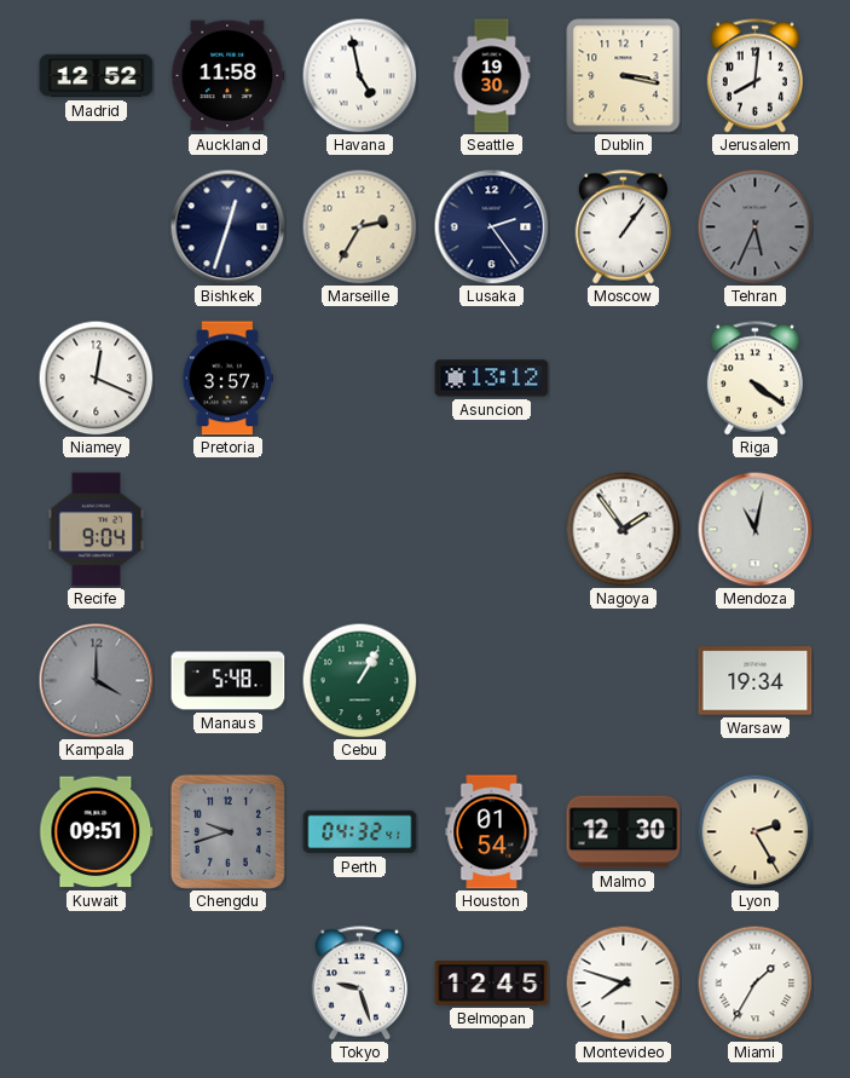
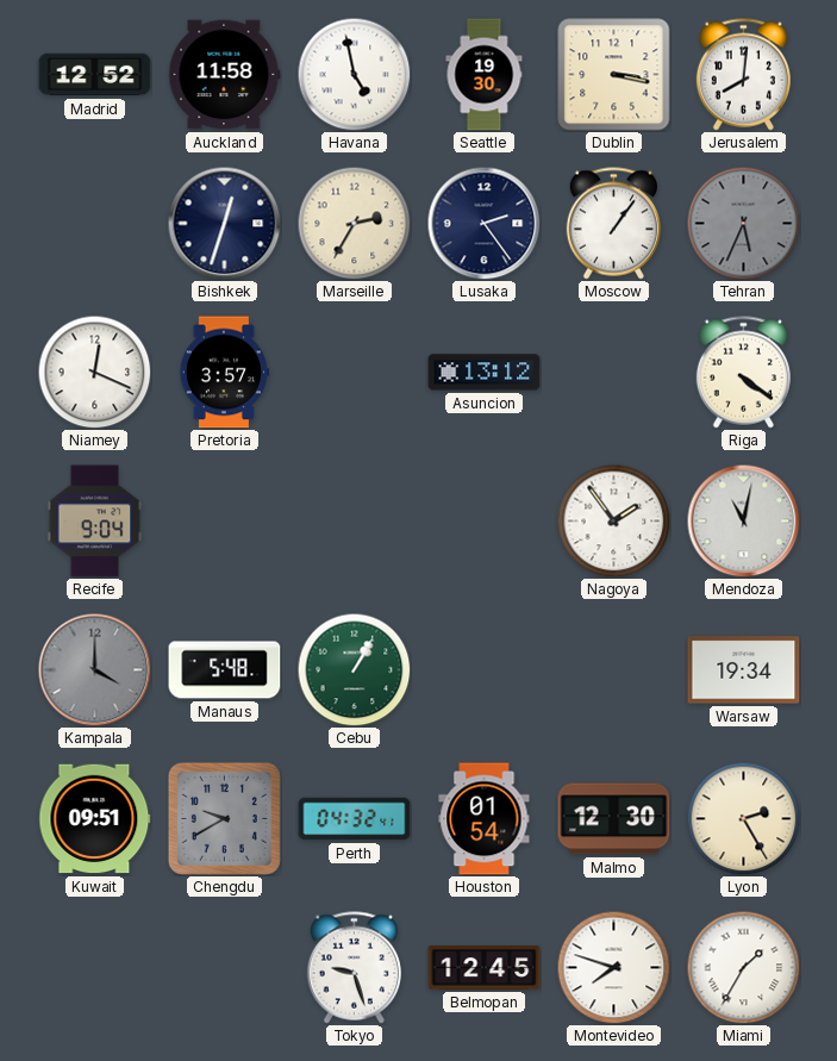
Chengdu: 9:42 -> 9:40
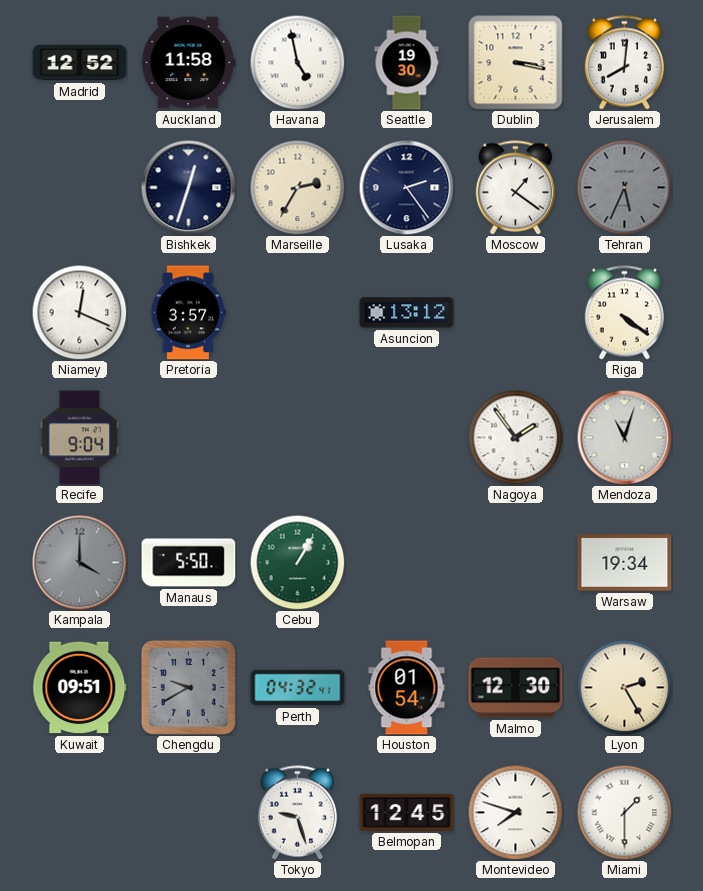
Moscow: 1:06 -> 1:21
Mendoza: 11:02 -> 11:03
Manaus: 5:48 -> 5:50
Miami: 1:35 -> 1:30
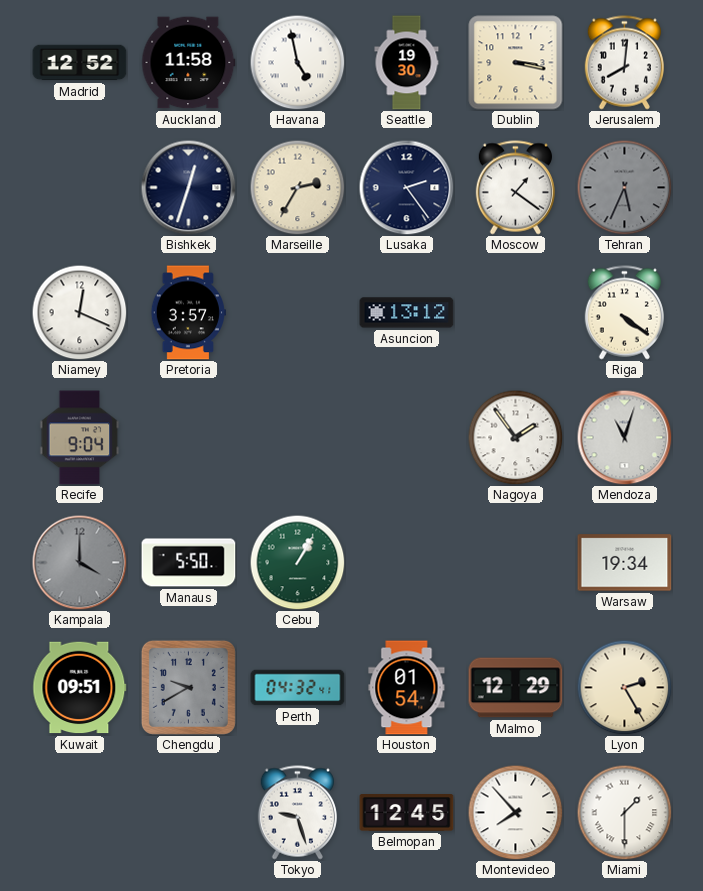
Malmo: 12:30 -> 12:29
Montevideo: 7:48 -> 7:53
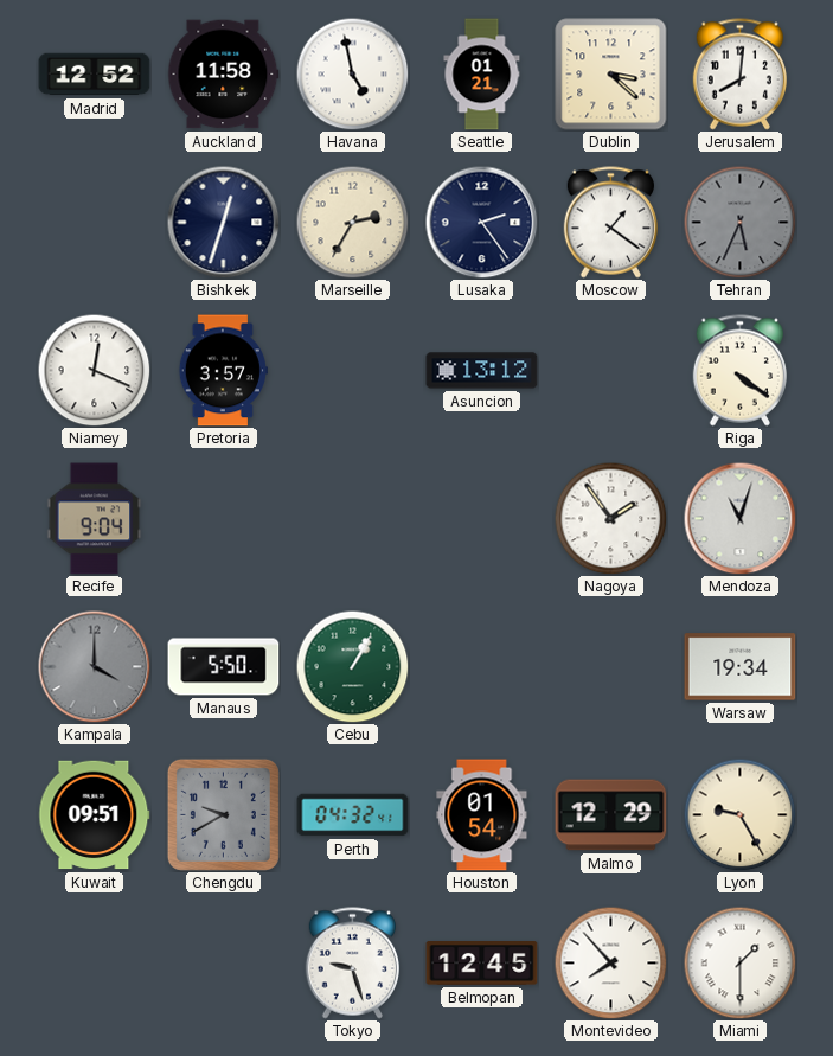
Seattle: 19:30 -> 01:21
Dublin: 3:17 -> 3:22
Lyon: 2:25 -> 9:25
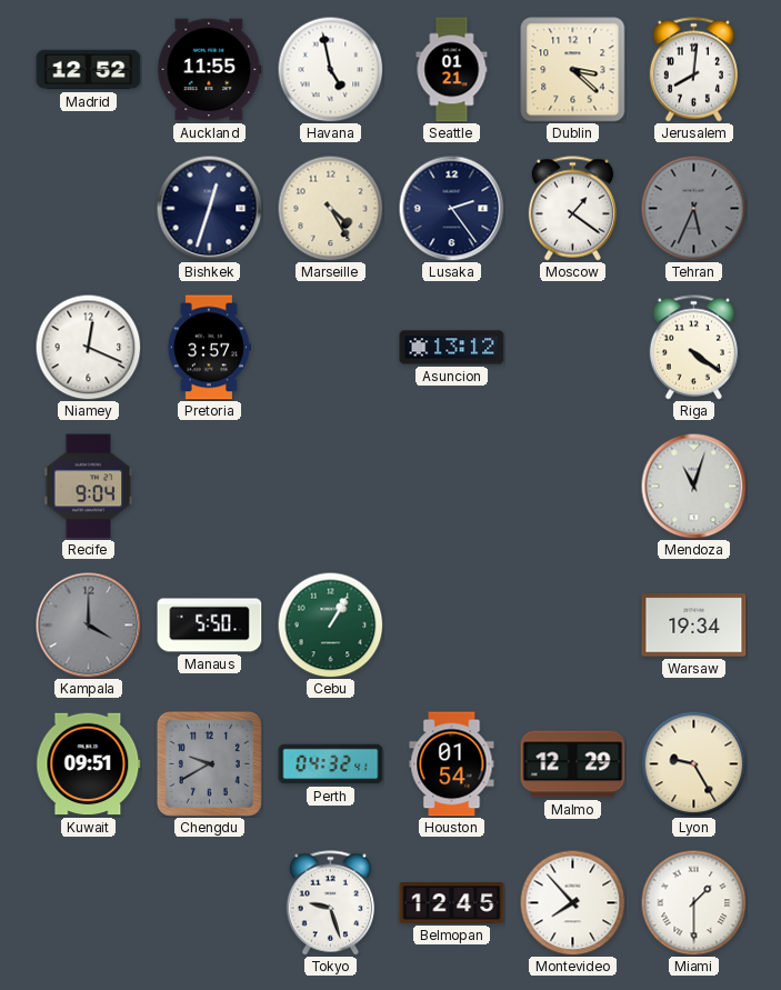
Auckland: 11:58 -> 11:55
Marseille: 2:35 -> 4:25
Nagoya: 1:54 -> none
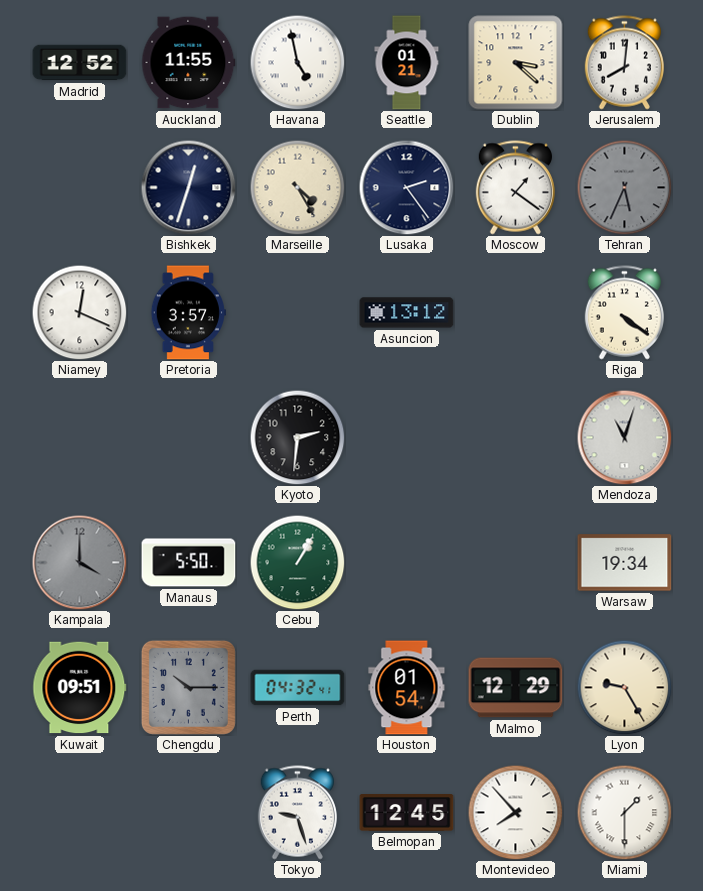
Recife: 9:04 -> none
Kyoto: none -> 2:31
Chengdu: 9:40 -> 10:15
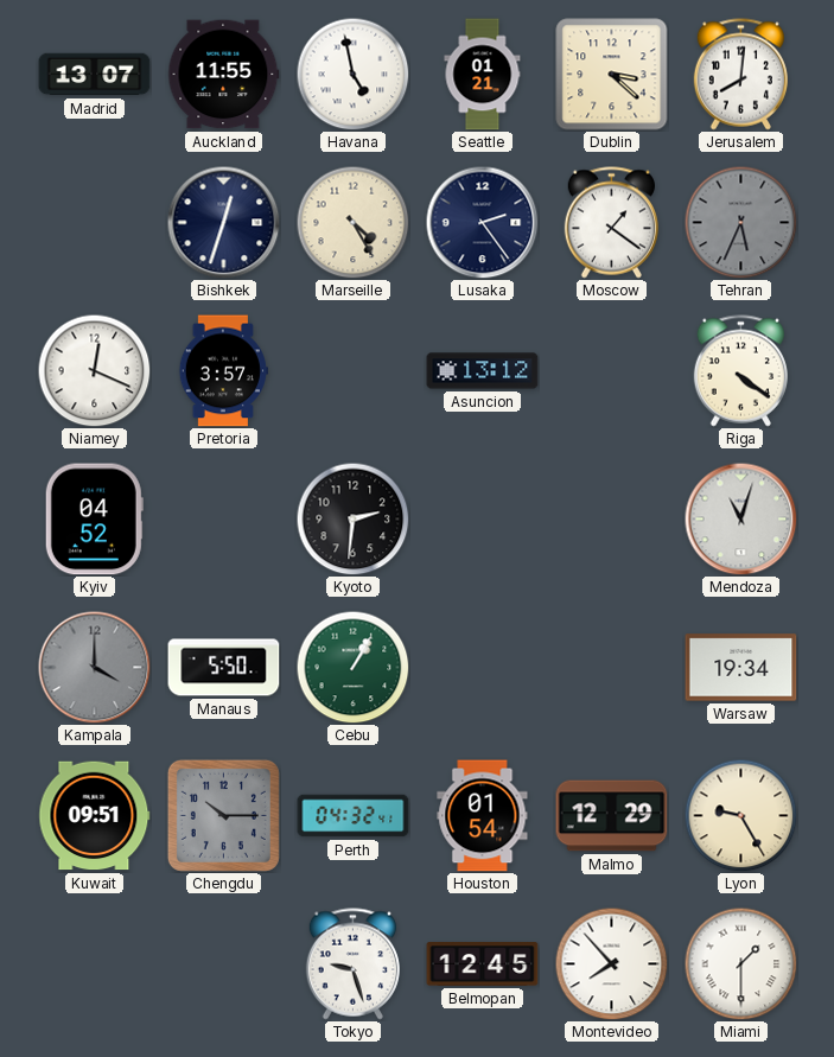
Madrid: 12:52 -> 13:07
Kyiv: none -> 04:52
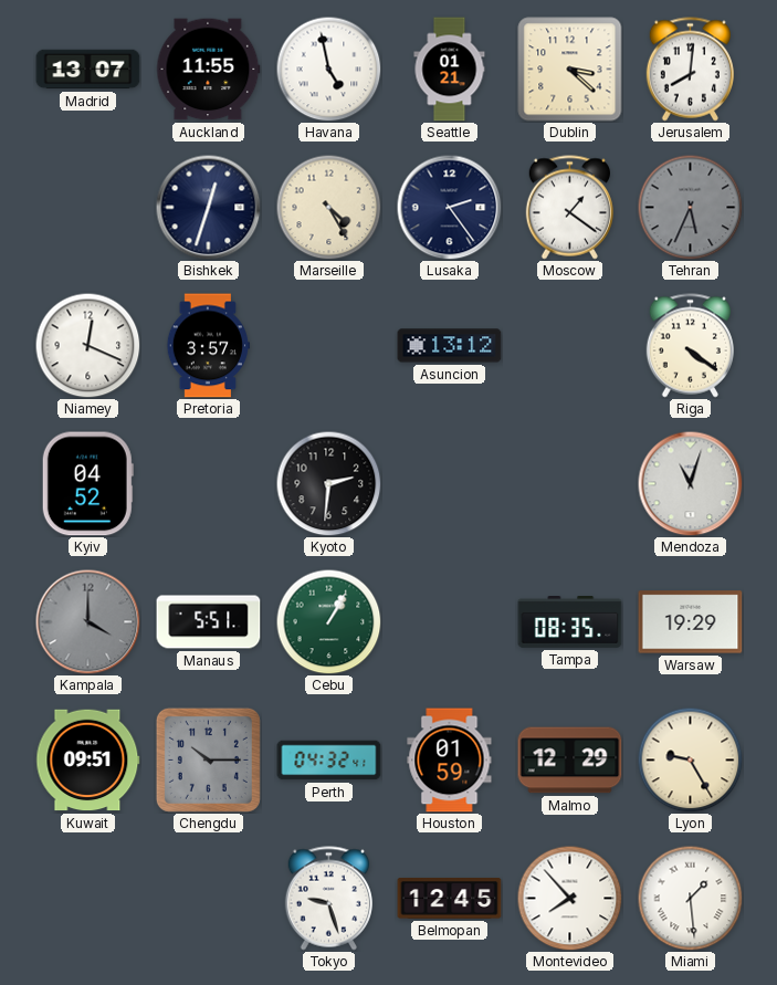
Manaus: 5:50 -> 5:51
Tampa: none -> 08:35
Warsaw: 19:34 -> 19:29
Houston: 01:54 -> 01:59
Miami: 1:30 -> 1:29
